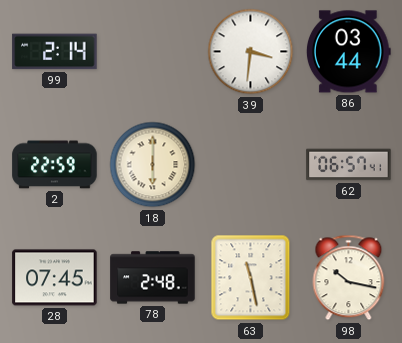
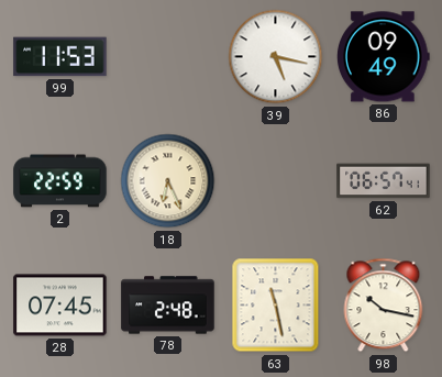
99: 2:14 -> 11:53
39: 3:31 -> 5:17
86: 03:44 -> 09:49
18: 6:00 -> 6:26
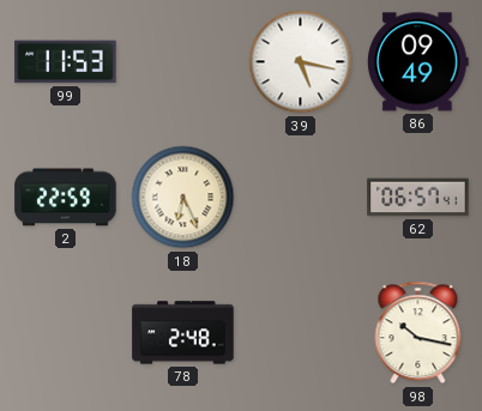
28: 07:45 -> none
63: 11:28 -> none
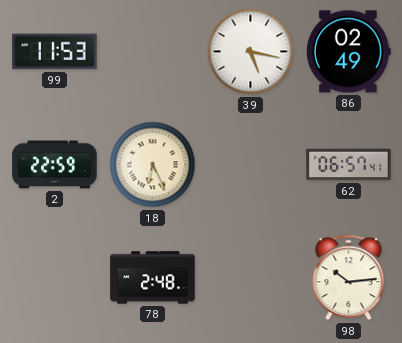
86: 09:49 -> 02:49
98: 10:17 -> 10:14
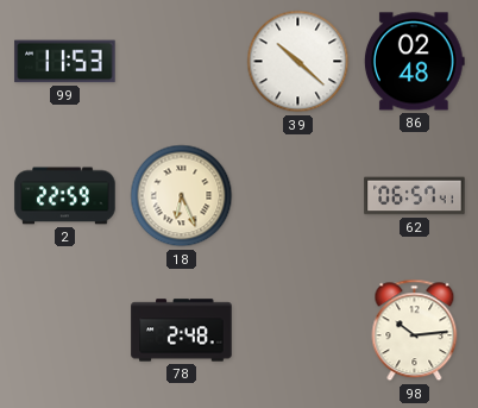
39: 5:17 -> 10:22
86: 02:49 -> 02:48
